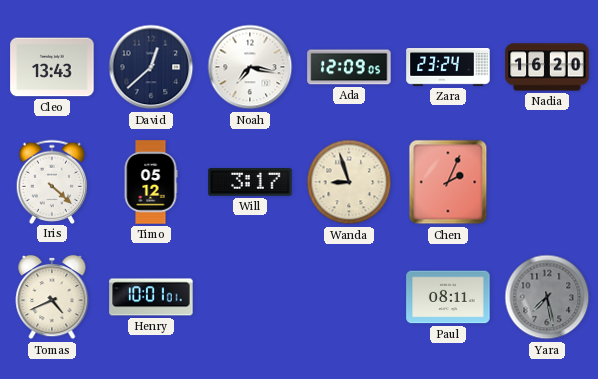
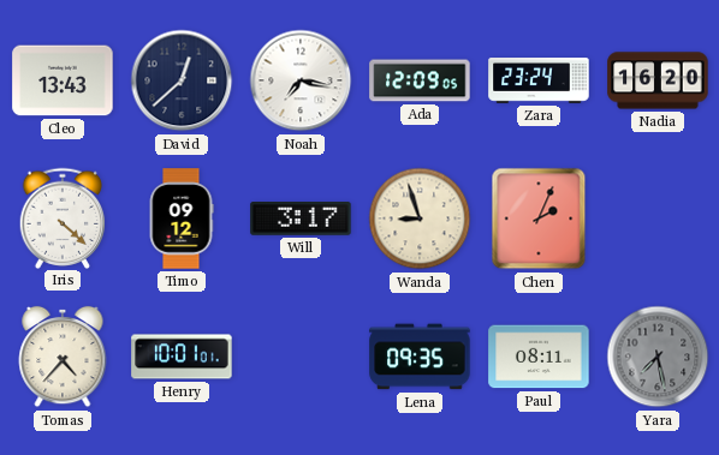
Timo: 05:12 -> 09:12
Tomas: 4:41 -> 4:37
Lena: none -> 09:35
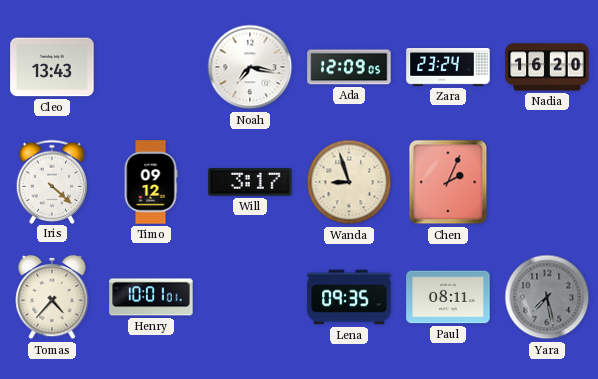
David: 12:38 -> none
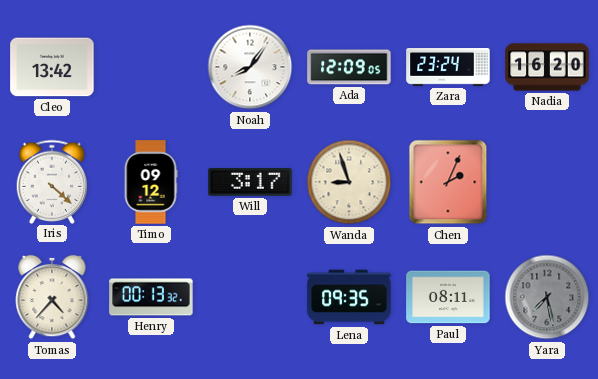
Cleo: 13:43 -> 13:42
Noah: 7:17 -> 8:06
Henry: 10:01 -> 00:13
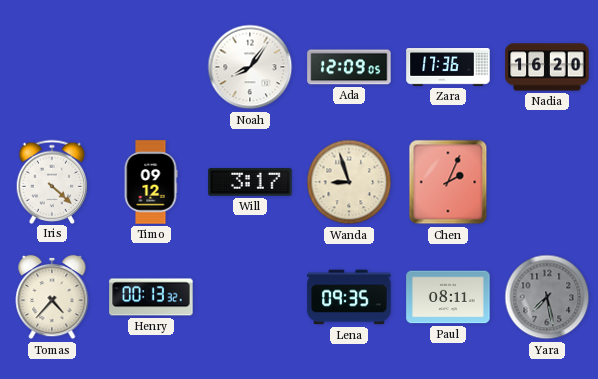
Cleo: 13:42 -> none
Zara: 23:24 -> 17:36
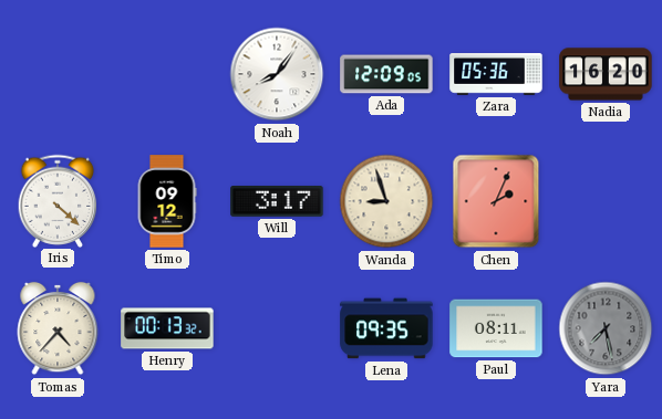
Zara: 17:36 -> 05:36
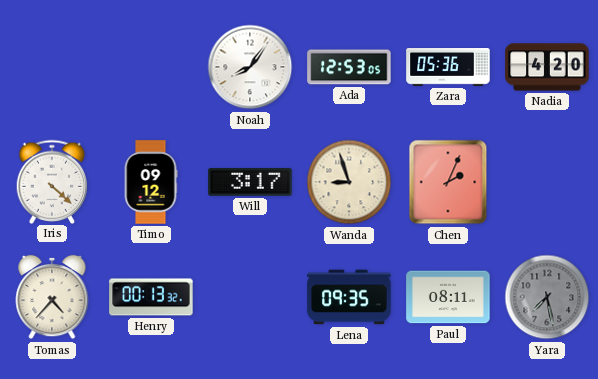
Ada: 12:09 -> 12:53
Nadia: 16:20 -> 4:20
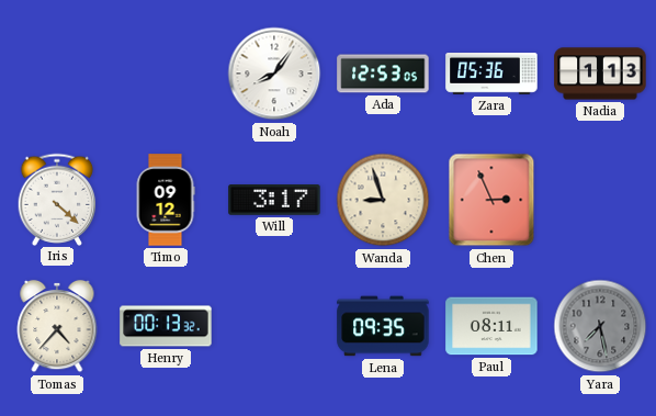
Nadia: 4:20 -> 1:13
Chen: 2:04 -> 2:56
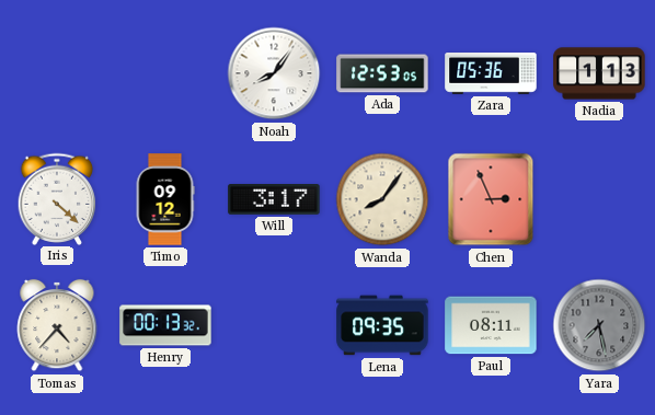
Wanda: 8:57 -> 8:06
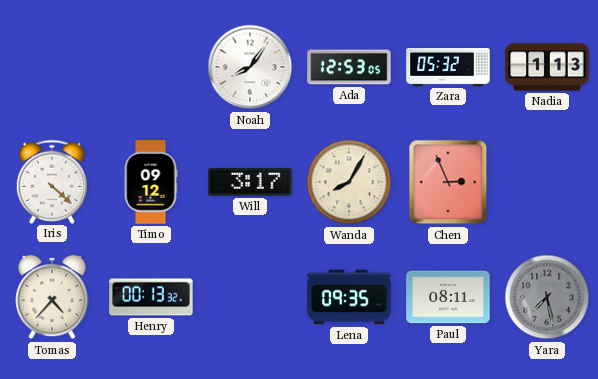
Zara: 05:36 -> 05:32
Wanda: 8:06 -> 8:05
